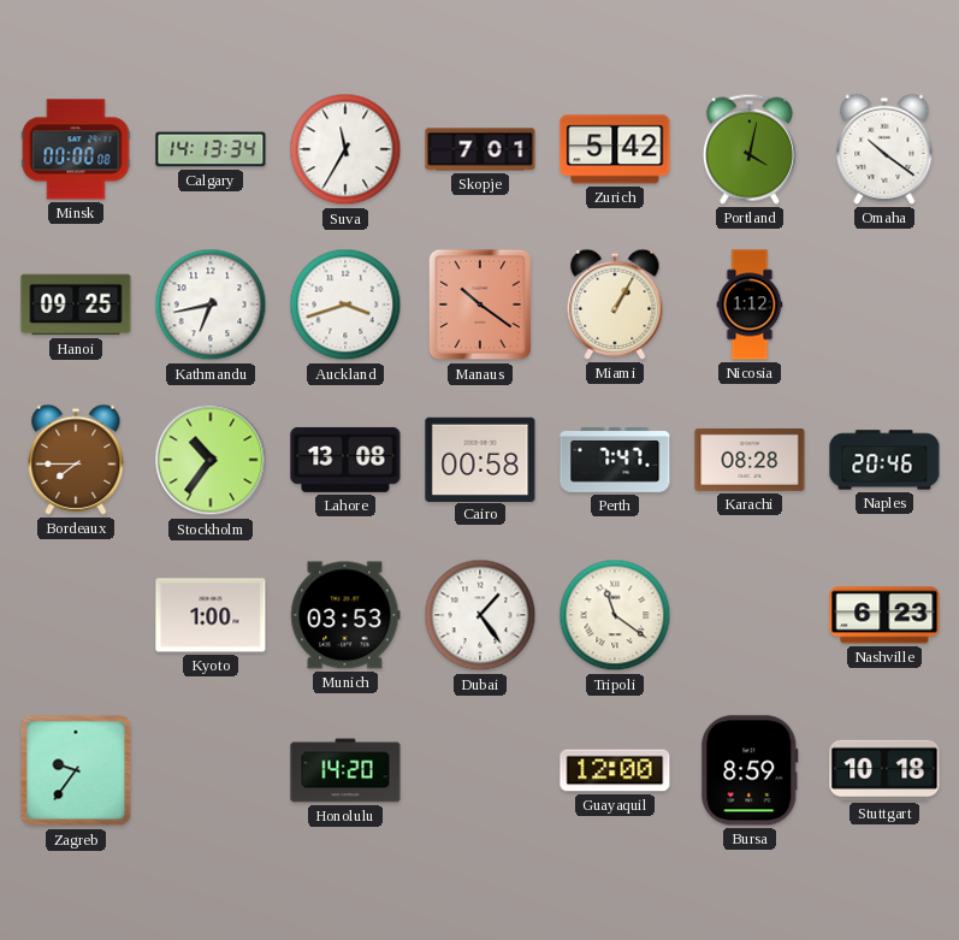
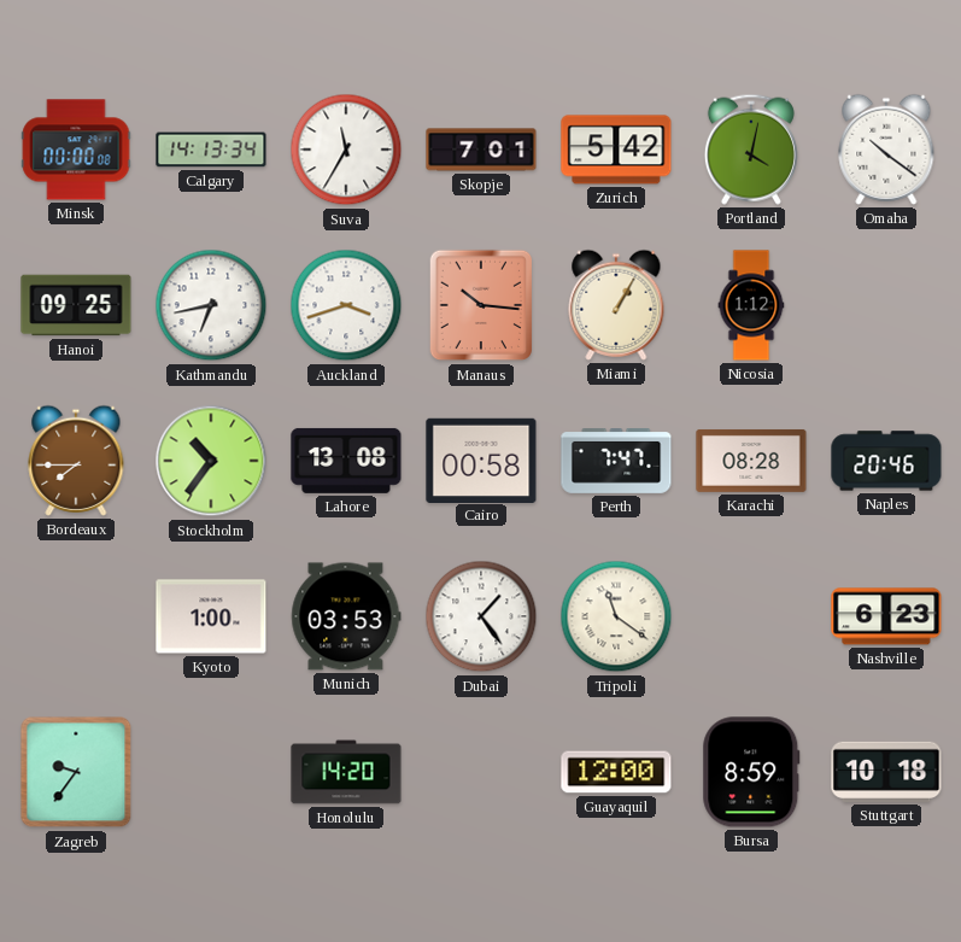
Manaus: 10:21 -> 10:16
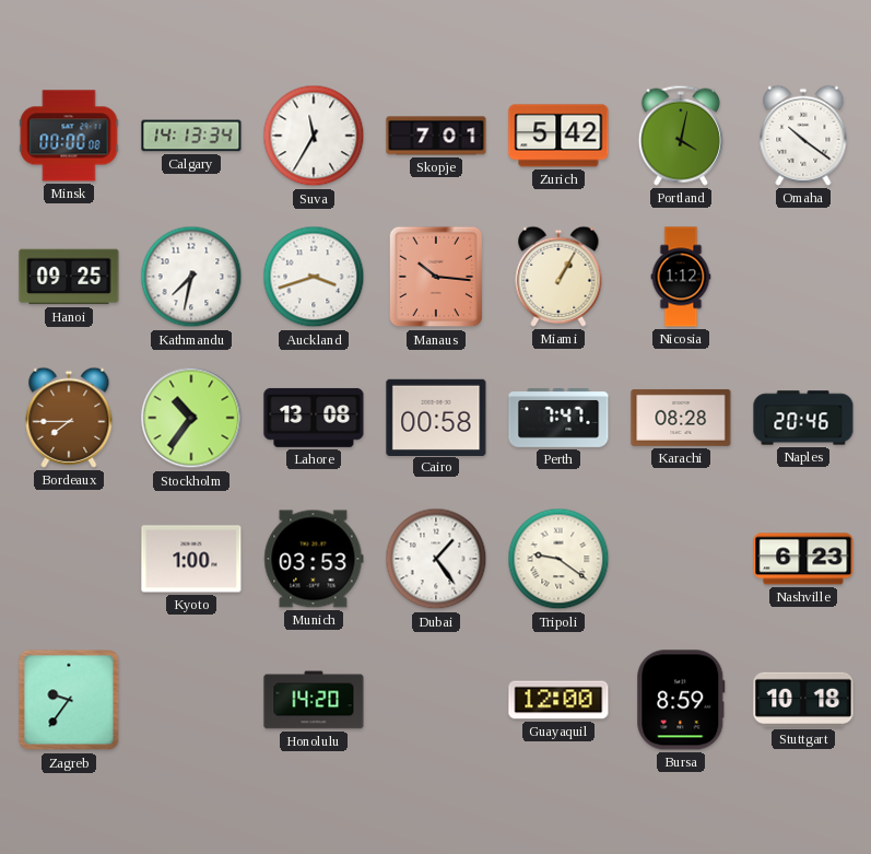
Kathmandu: 6:43 -> 7:32
Tripoli: 11:21 -> 9:21
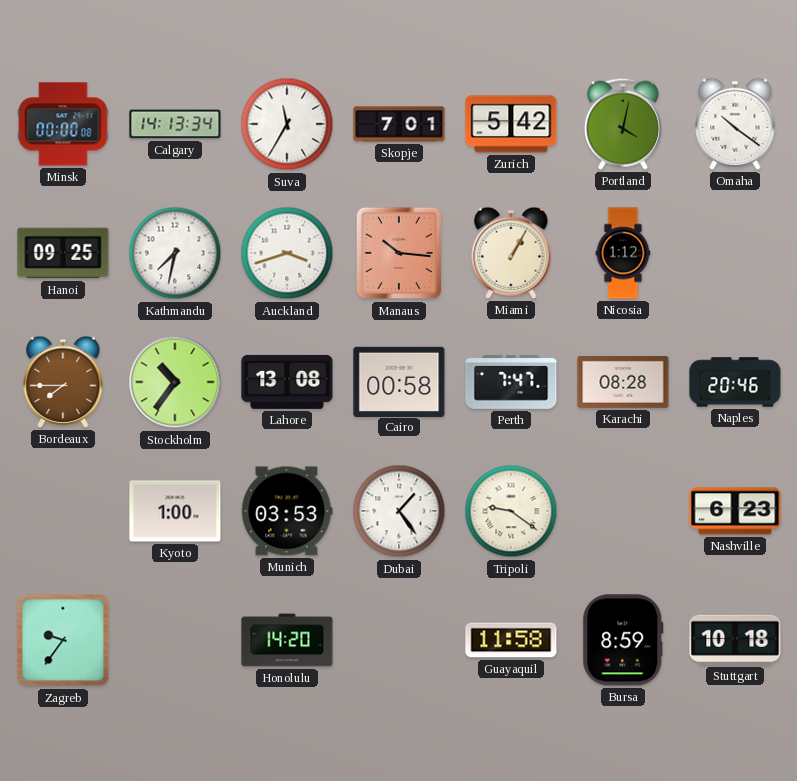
Guayaquil: 12:00 -> 11:58
